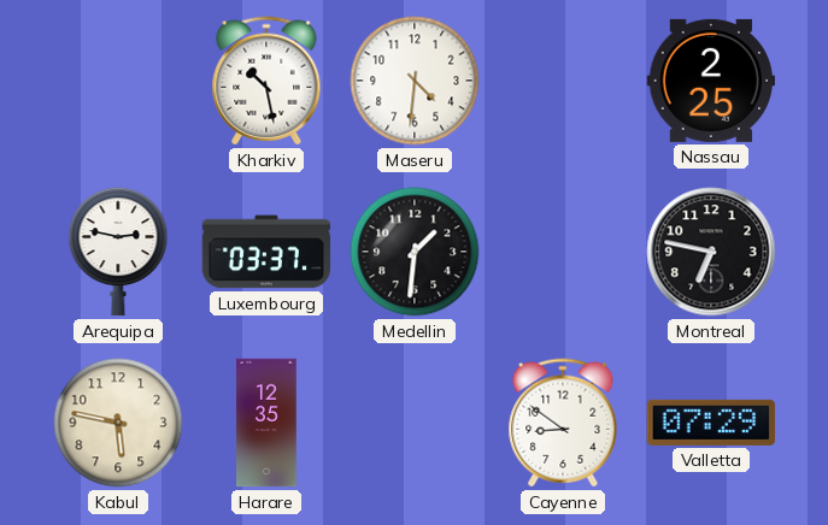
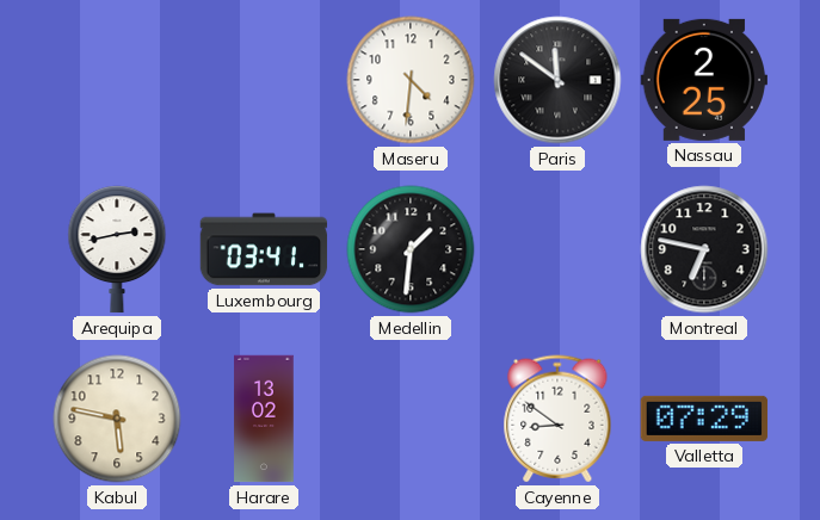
Kharkiv: 10:28 -> none
Paris: none -> 11:51
Arequipa: 2:47 -> 2:43
Luxembourg: 03:37 -> 03:41
Harare: 12:35 -> 13:02
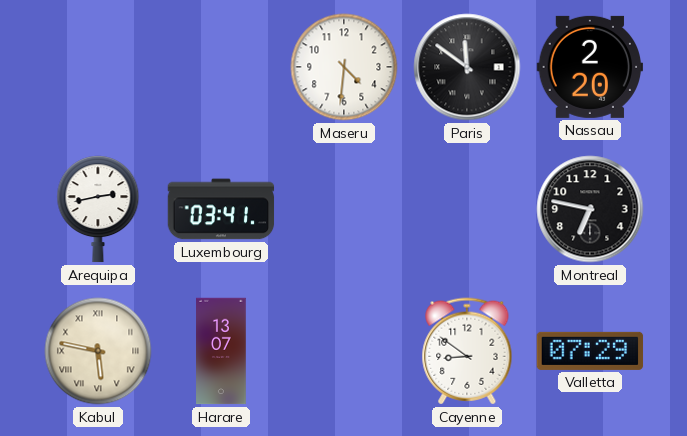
Nassau: 2:25 -> 2:20
Medellin: 1:31 -> none
Kabul numerals: Arabic -> Roman
Harare: 13:02 -> 13:07
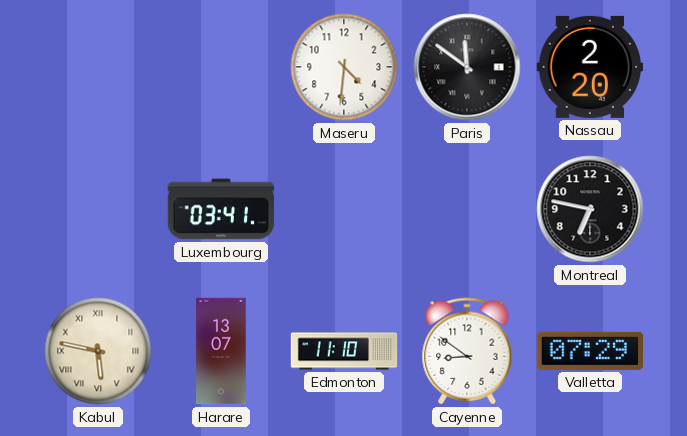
Arequipa: 2:43 -> none
Edmonton: none -> 11:10
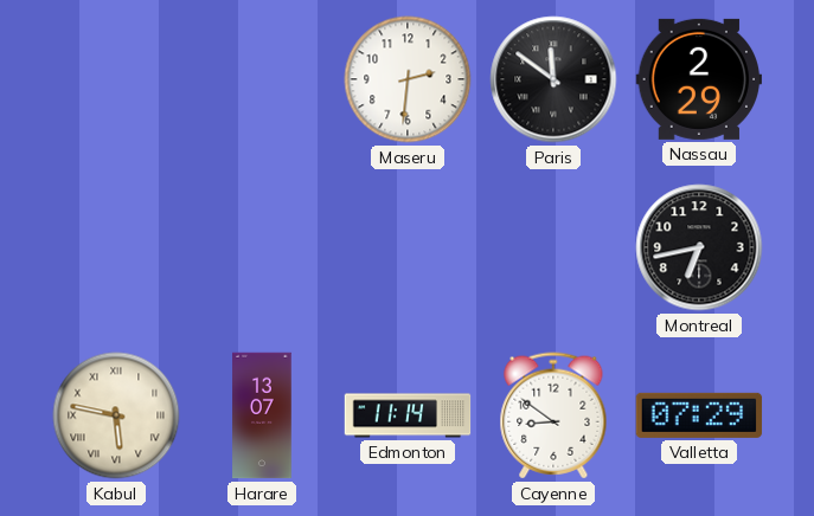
Maseru: 4:31 -> 2:31
Nassau: 2:20 -> 2:29
Luxembourg: 03:41 -> none
Montreal: 6:47 -> 6:43
Edmonton: 11:10 -> 11:14
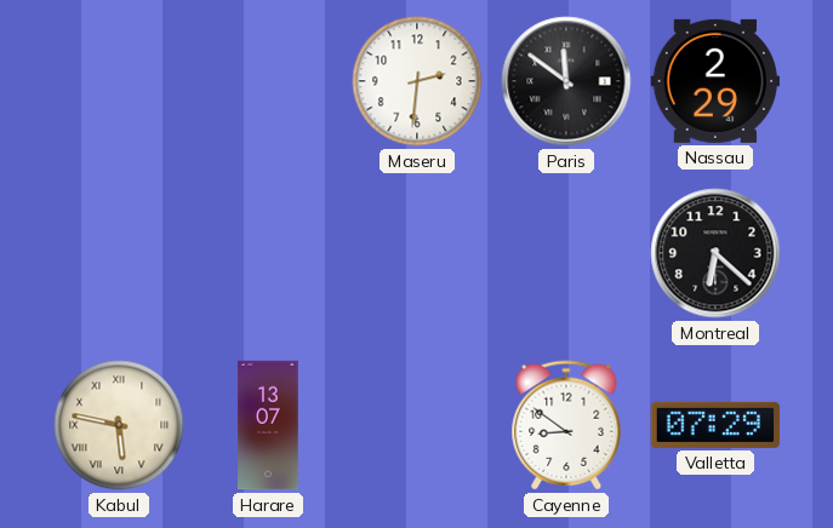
Montreal: 6:43 -> 6:22
Edmonton: 11:14 -> none
